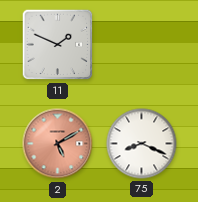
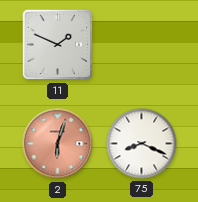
2: 5:10 -> 6:03
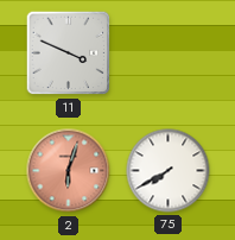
11: 1:49 -> 3:49
75: 8:19 -> 7:40
